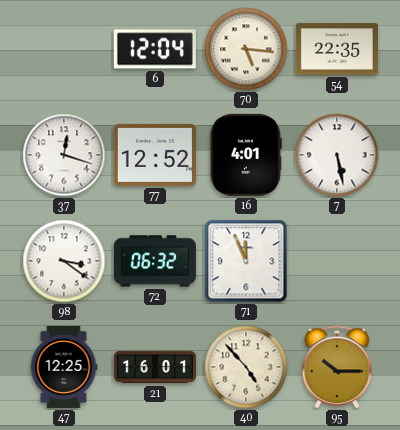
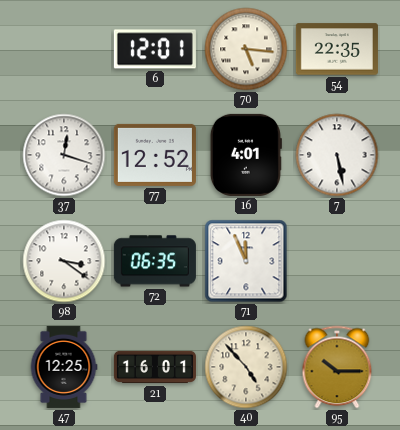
6: 12:04 -> 12:01
72: 06:32 -> 06:35
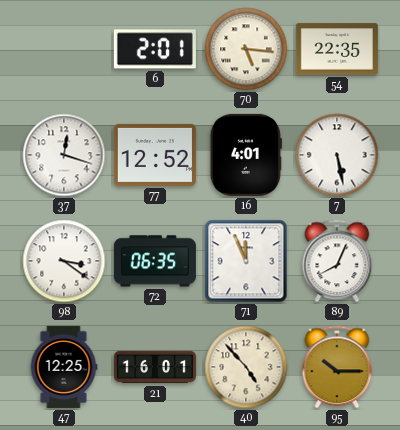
6: 12:01 -> 2:01
89: none -> 8:04
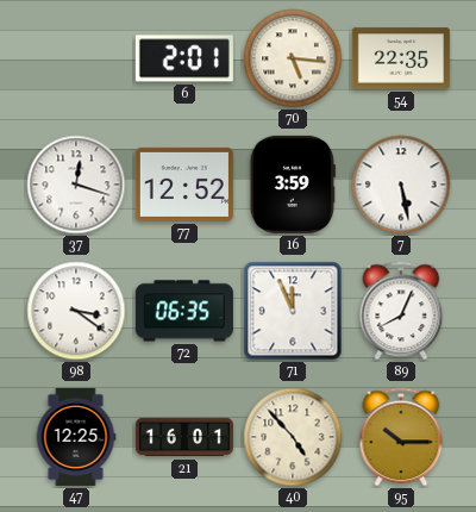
16: 4:01 -> 3:59
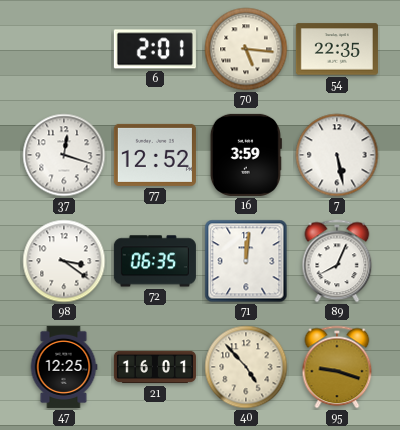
71: 11:56 -> 12:01
95: 10:15 -> 9:18
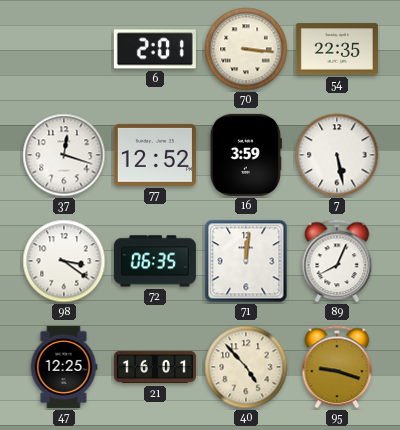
70: 5:16 -> 3:16
